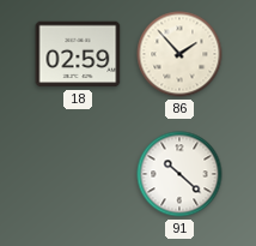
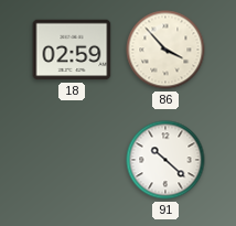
86: 1:53 -> 3:53
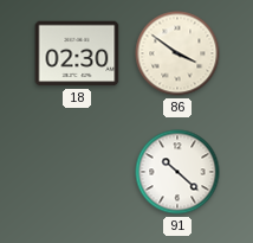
18: 02:59 -> 02:30
86: 3:53 -> 3:51
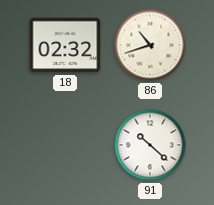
18: 02:30 -> 02:32
86: 3:51 -> 10:42
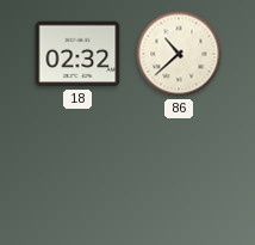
86: 10:42 -> 10:38
91: 10:22 -> none
